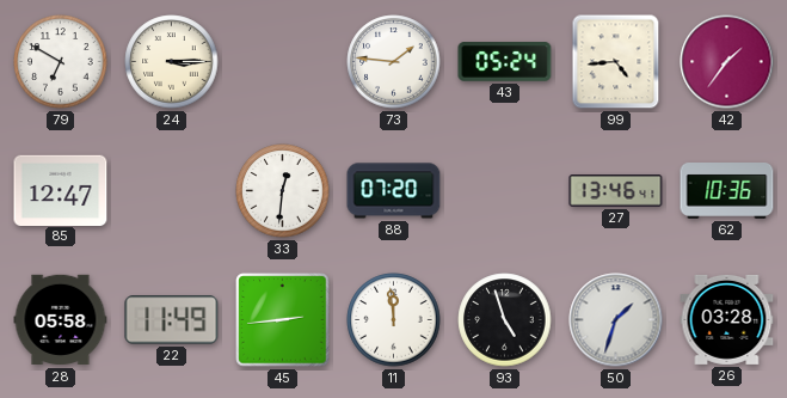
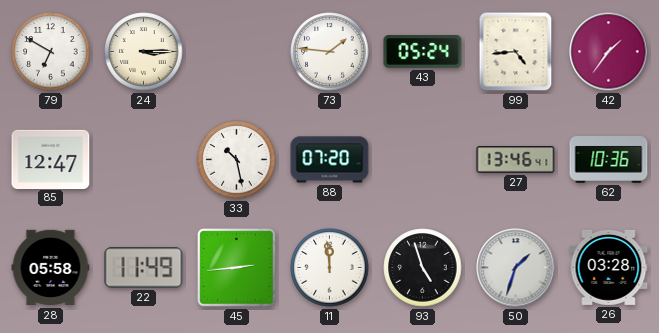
33: 12:31 -> 10:28
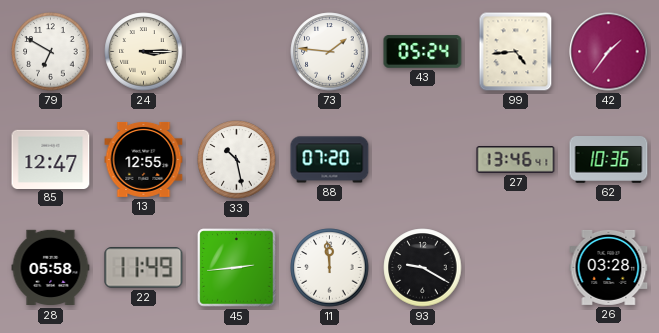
13: none -> 12:55
93: 4:57 -> 9:20
50: 1:33 -> none
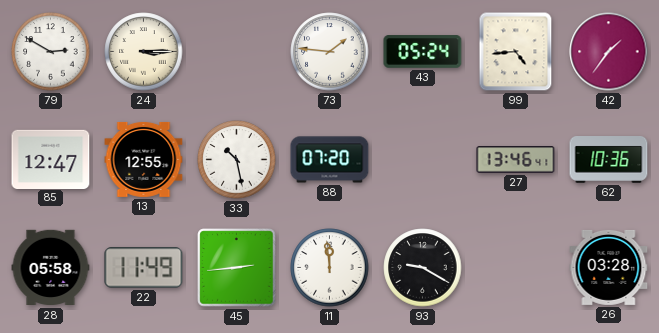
79: 6:50 -> 2:50
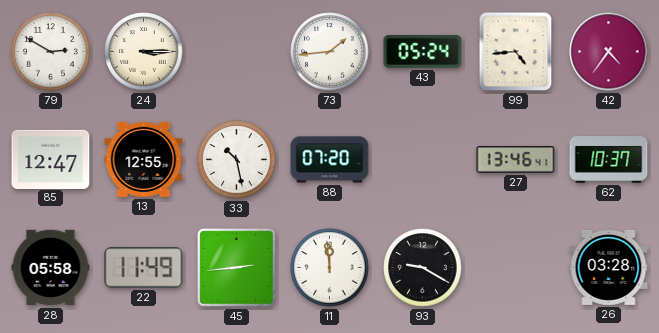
73: 1:46 -> 1:44
42: 1:36 -> 4:36
62: 10:36 -> 10:37
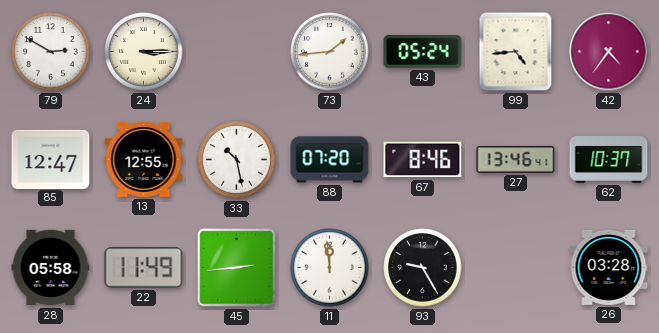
67: none -> 8:46
93: 9:20 -> 9:25
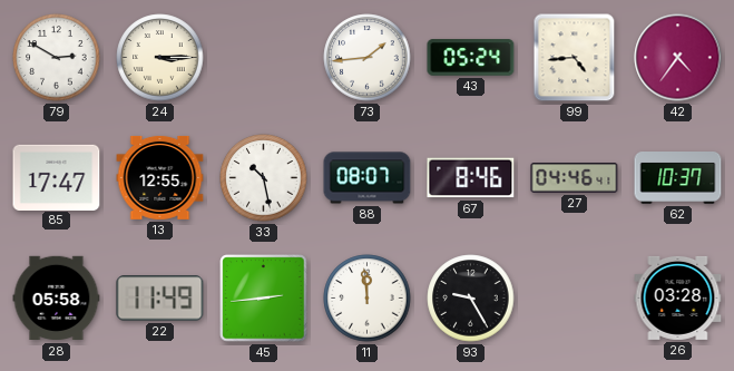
85: 12:47 -> 17:47
88: 07:20 -> 08:07
27: 13:46 -> 04:46
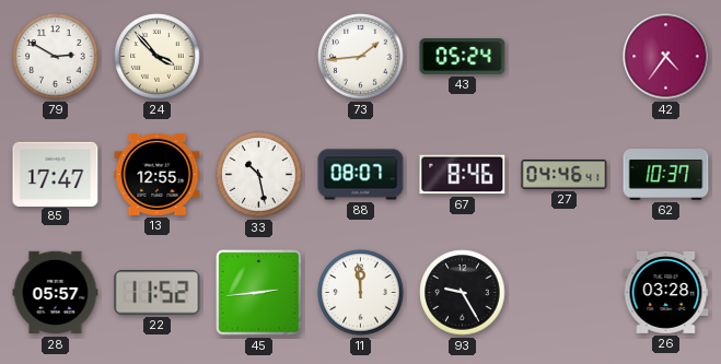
24: 3:15 -> 3:53
99: 4:44 -> none
28: 05:58 -> 05:57
22: 11:49 -> 11:52
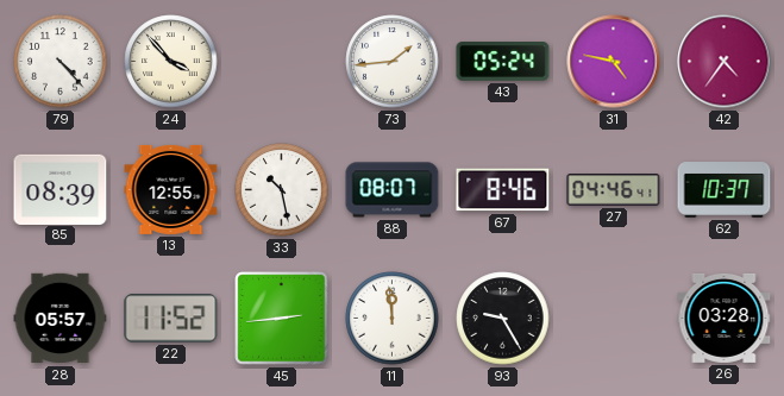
79: 2:50 -> 4:23
31: none -> 4:47
85: 17:47 -> 08:39
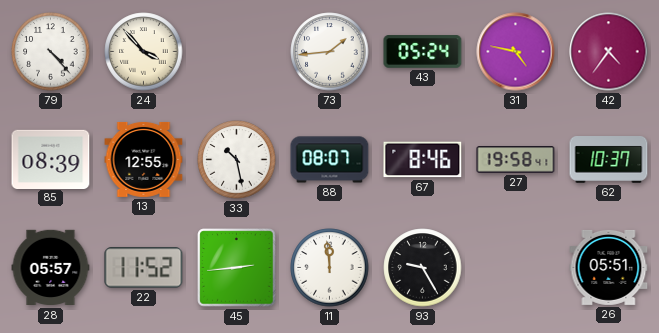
27: 04:46 -> 19:58
26: 03:28 -> 05:51
